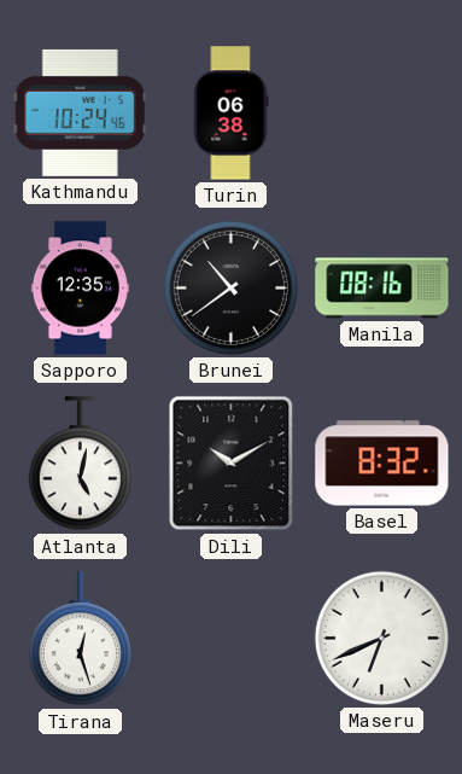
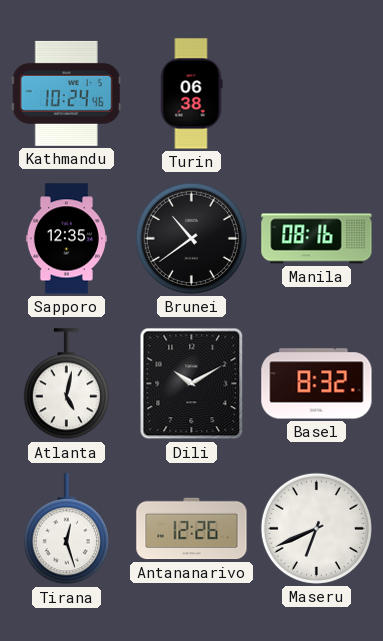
Antananarivo: none -> 12:26
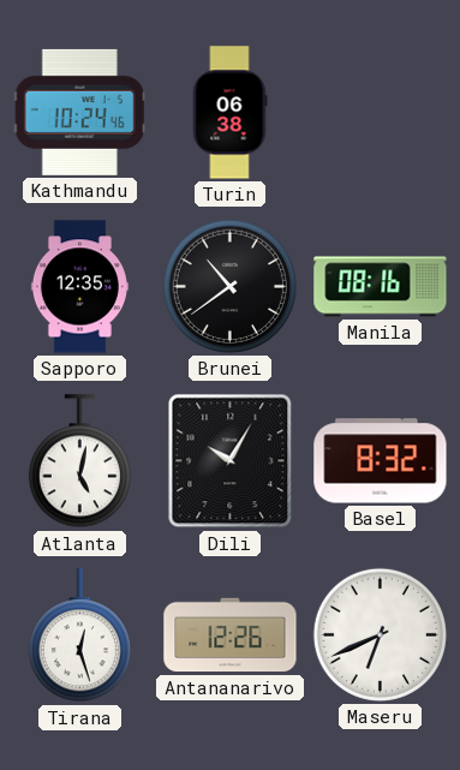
Dili: 10:10 -> 10:05
